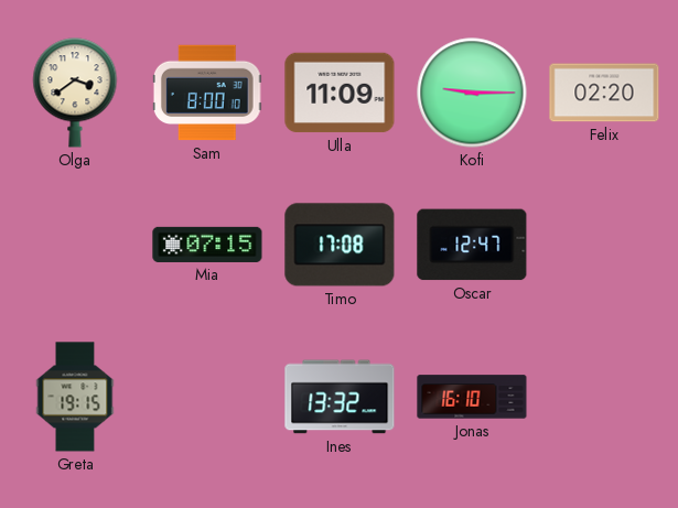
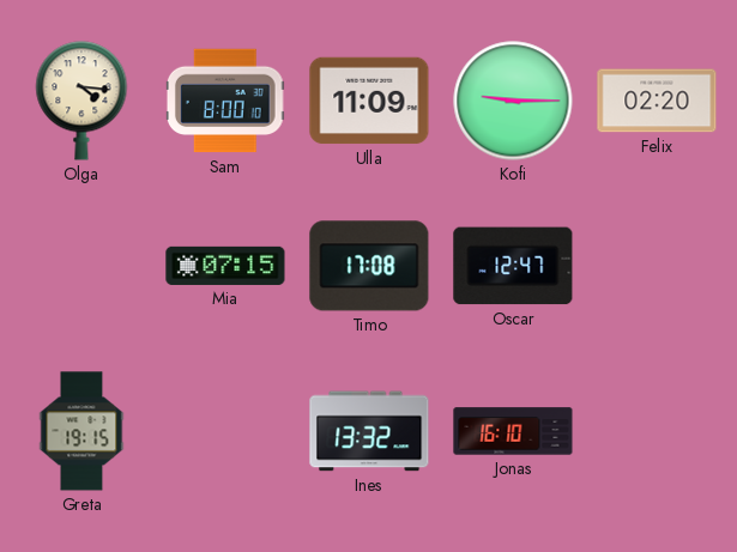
Olga: 3:39 -> 4:16
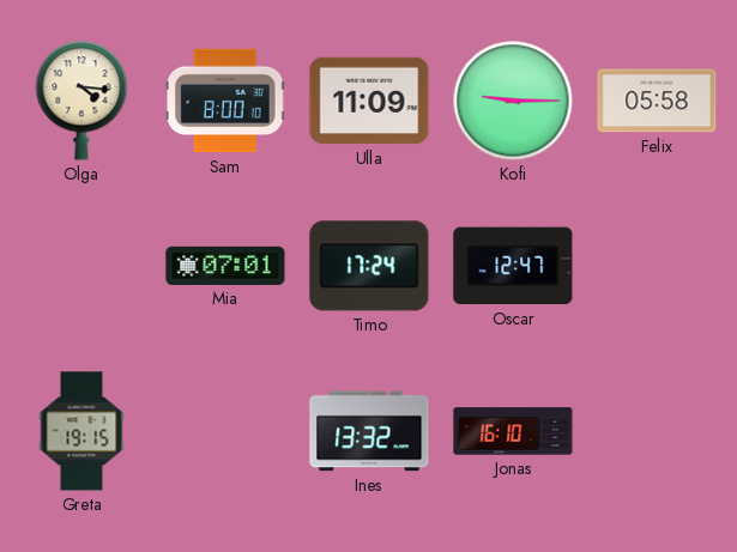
Felix: 02:20 -> 05:58
Mia: 07:15 -> 07:01
Timo: 17:08 -> 17:24
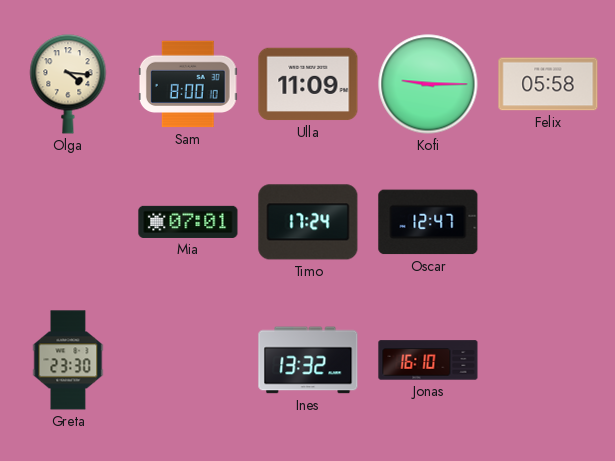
Greta: 19:15 -> 23:30
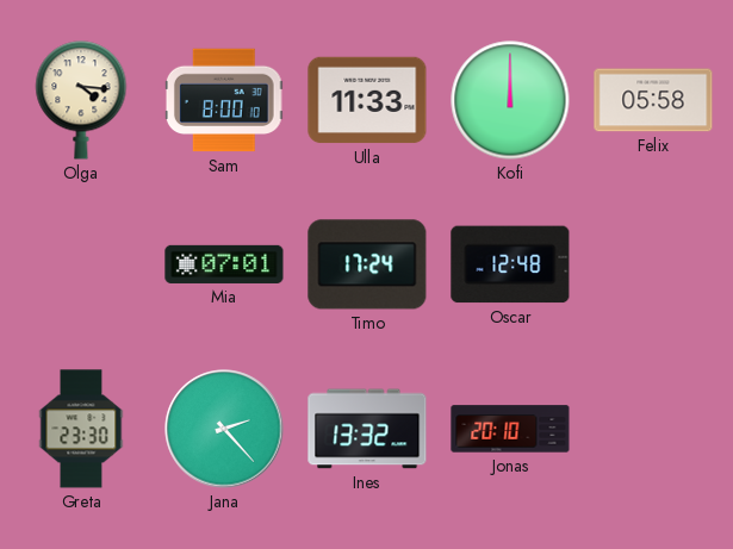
Ulla: 11:09 -> 11:33
Kofi: 9:15 -> 12:00
Oscar: 12:47 -> 12:48
Jana: none -> 2:23
Jonas: 16:10 -> 20:10
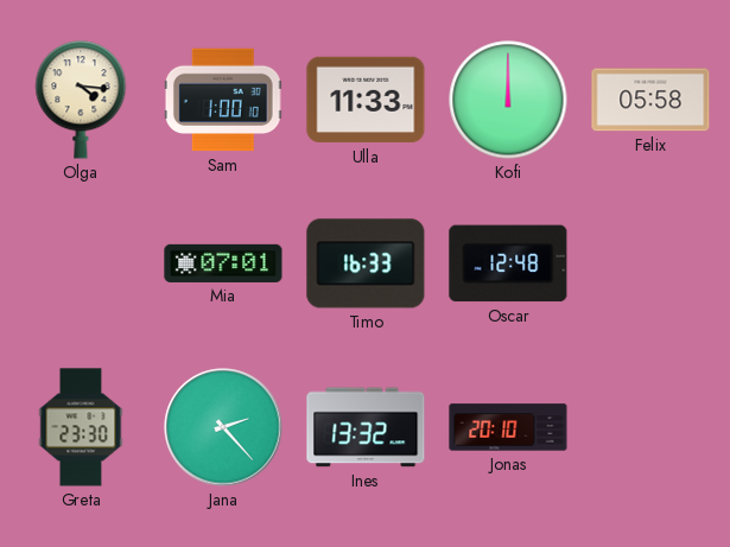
Sam: 8:00 -> 1:00
Timo: 17:24 -> 16:33
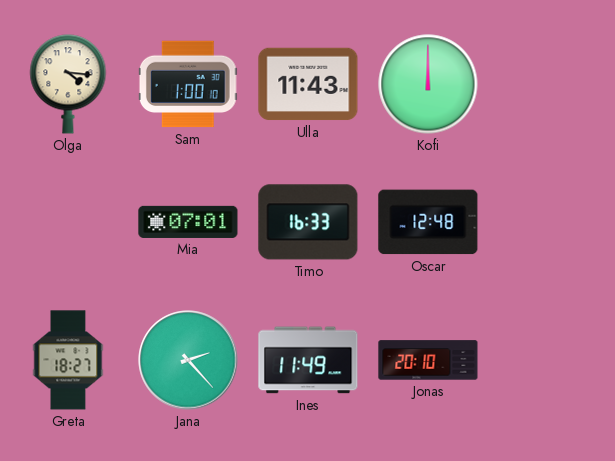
Ulla: 11:33 -> 11:43
Felix: 05:58 -> none
Greta: 23:30 -> 18:27
Ines: 13:32 -> 11:49
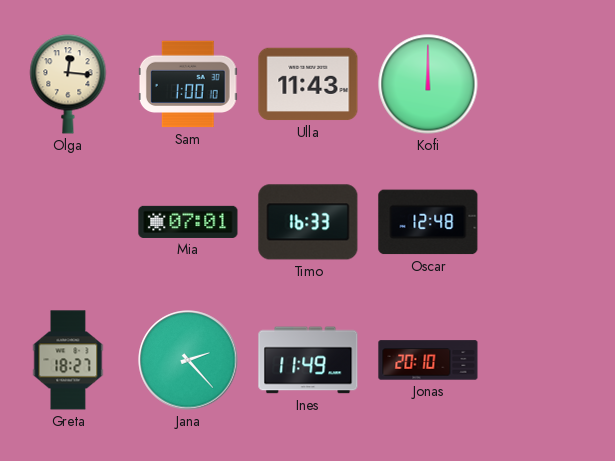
Olga: 4:16 -> 12:16
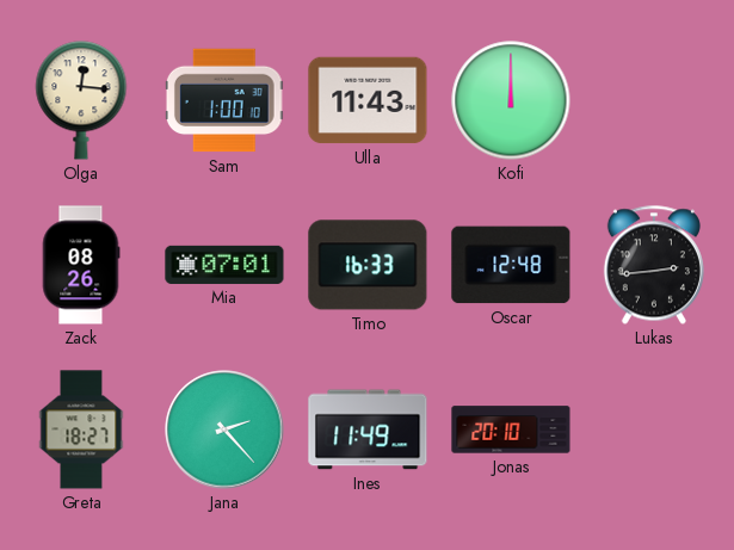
Zack: none -> 08:26
Lukas: none -> 2:44
